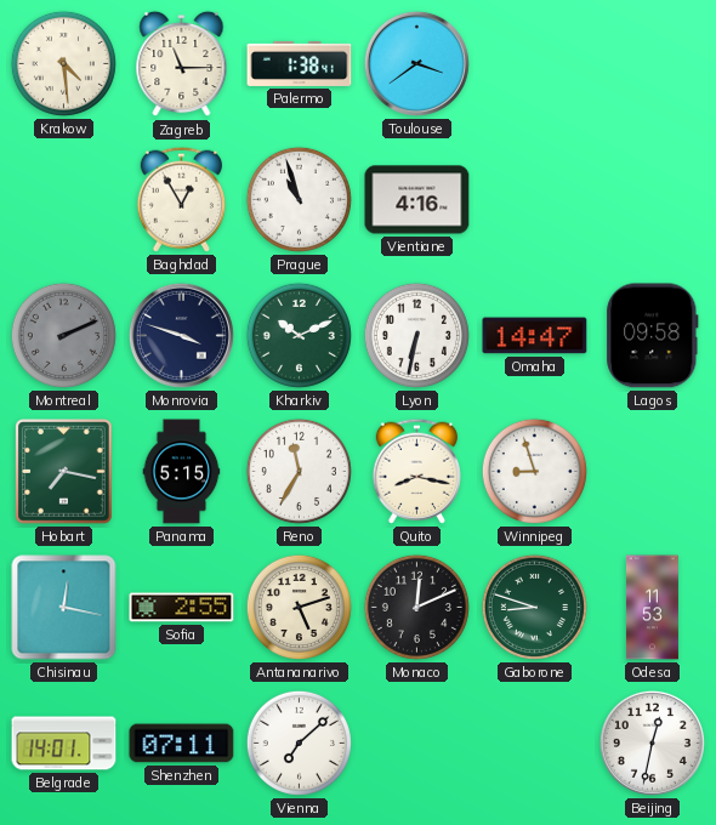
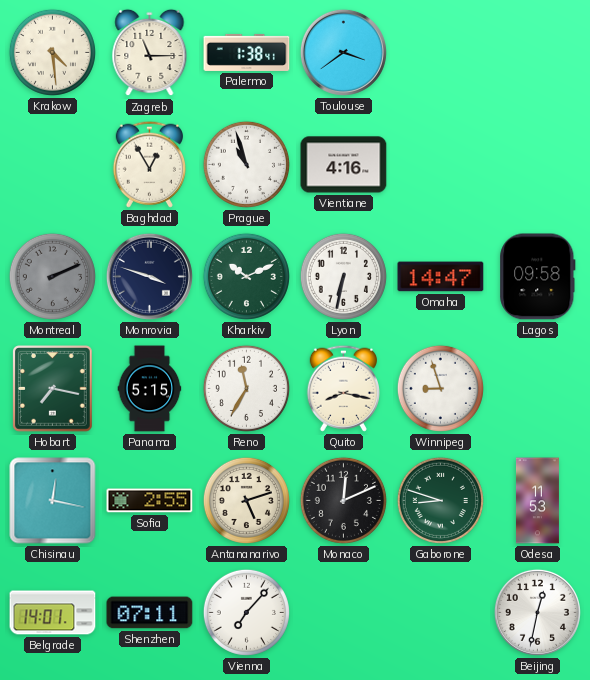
Vienna: 7:08 -> 7:07
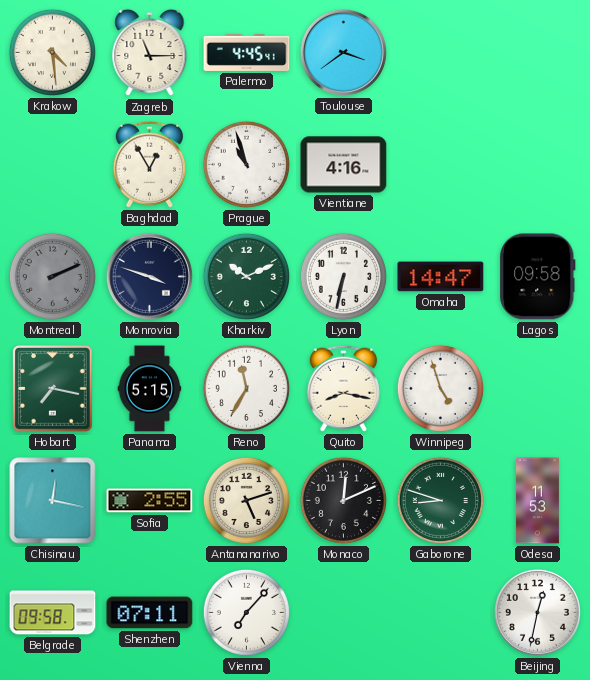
Palermo: 1:38 -> 4:45
Winnipeg: 8:57 -> 4:57
Belgrade: 14:01 -> 09:58
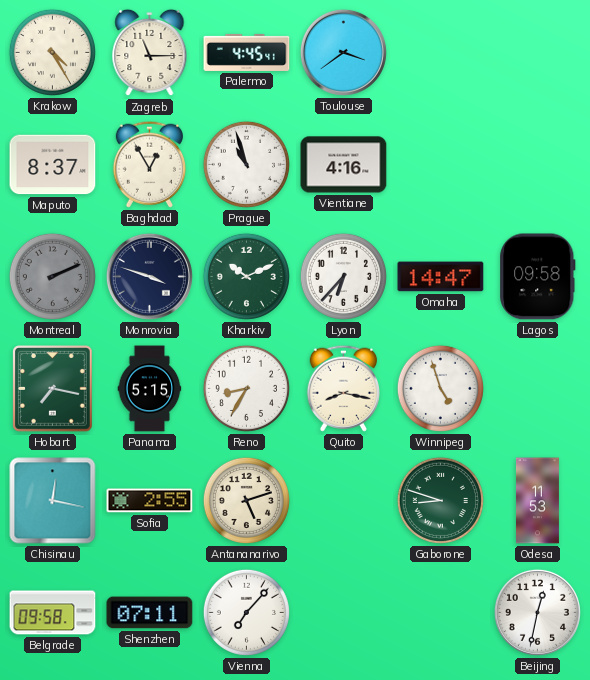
Krakow: 4:29 -> 4:25
Maputo: none -> 8:37
Lyon: 6:32 -> 6:37
Reno: 11:35 -> 8:35
Monaco: 12:11 -> none
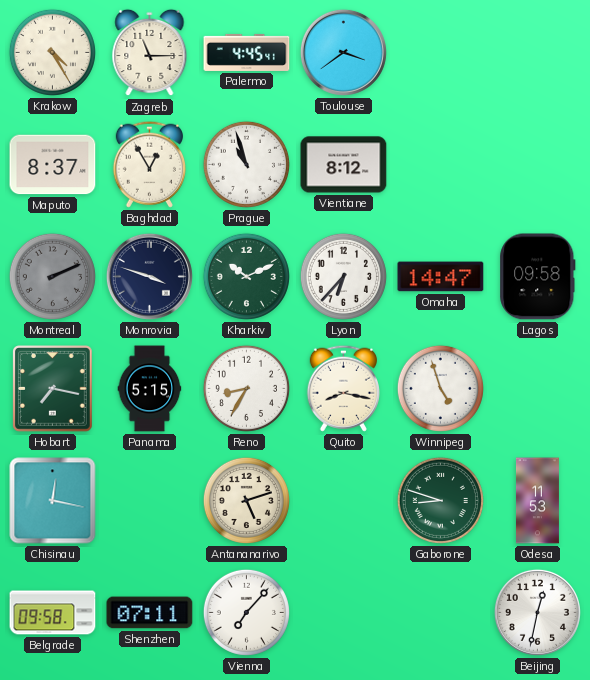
Vientiane: 4:16 -> 8:12
Sofia: 2:55 -> none
